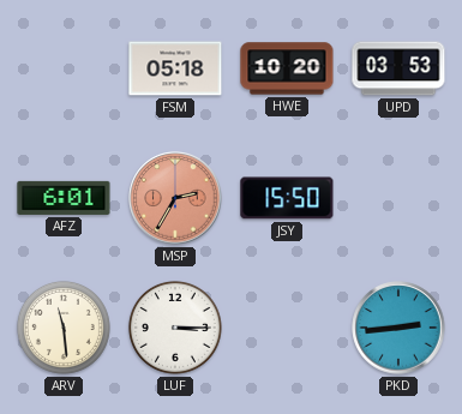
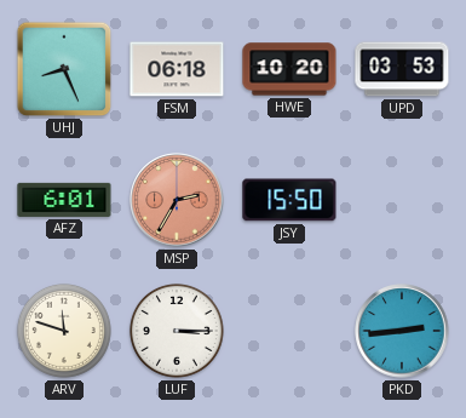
UHJ: none -> 8:26
FSM: 05:18 -> 06:18
ARV: 11:29 -> 11:48
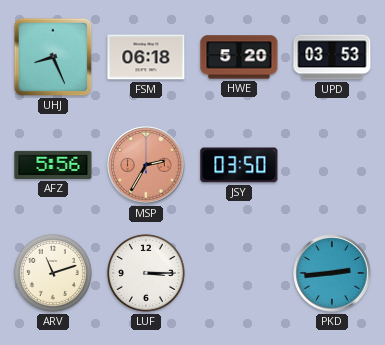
HWE: 10:20 -> 5:20
AFZ: 6:01 -> 5:56
JSY: 15:50 -> 03:50
ARV: 11:48 -> 11:12
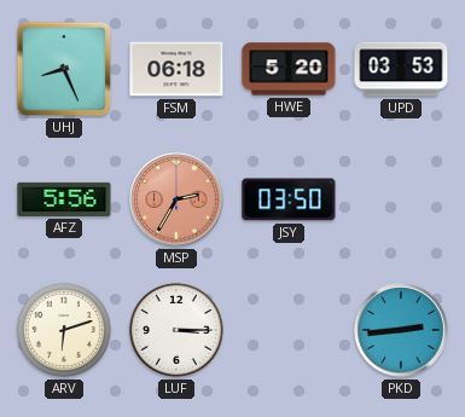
ARV: 11:12 -> 6:12
